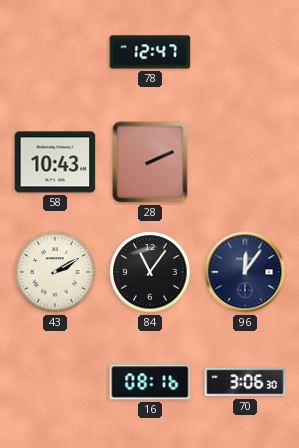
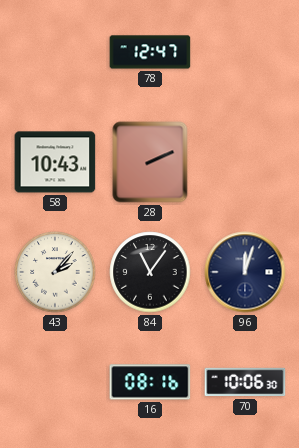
43: 2:10 -> 2:07
96: 12:06 -> 12:03
70: 3:06 -> 10:06
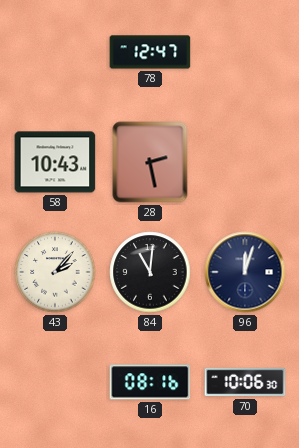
28: 2:11 -> 2:28
84: 11:06 -> 11:01
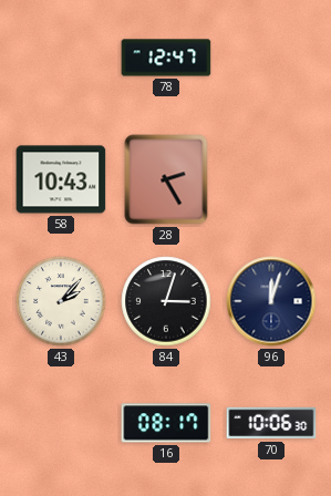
28: 2:28 -> 2:25
84: 11:01 -> 3:03
16: 08:16 -> 08:17
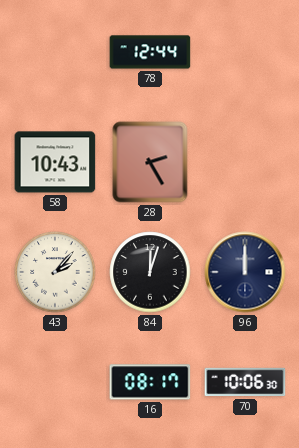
78: 12:47 -> 12:44
84: 3:03 -> 12:03
96: 12:03 -> 12:00
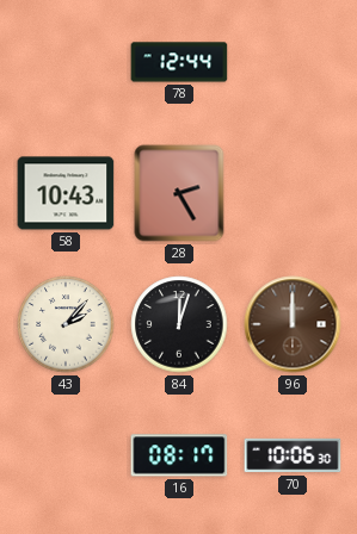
96 dial: navy -> brown
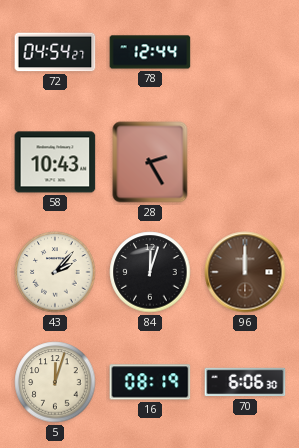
72: none -> 04:54
5: none -> 12:03
16: 08:17 -> 08:19
70: 10:06 -> 6:06
